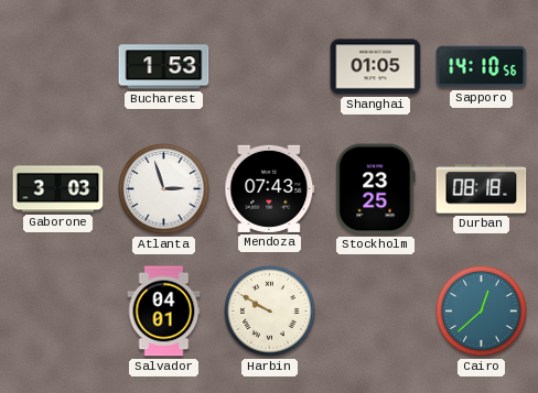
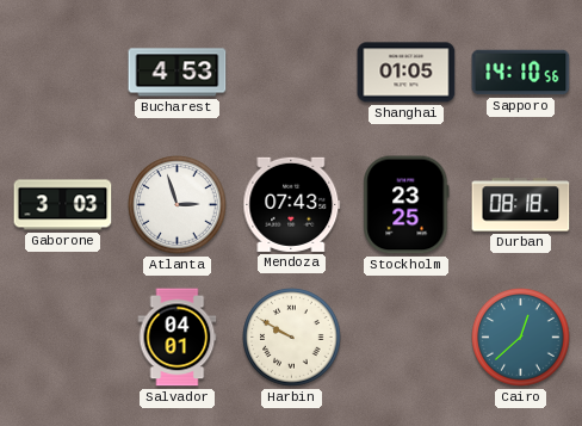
Bucharest: 1:53 -> 4:53
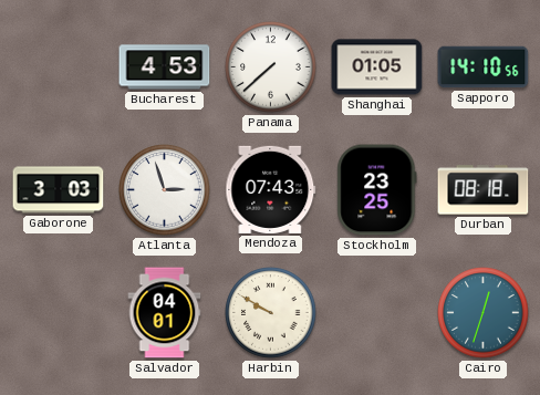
Panama: none -> 7:38
Cairo: 12:38 -> 12:33
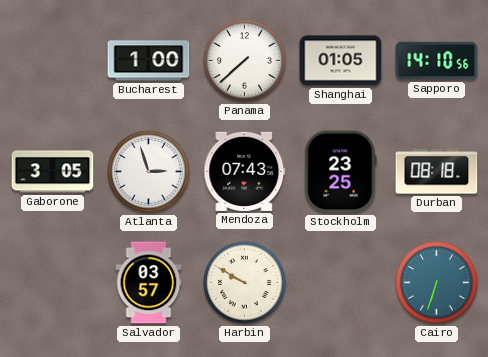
Bucharest: 4:53 -> 1:00
Gaborone: 3:03 -> 3:05
Salvador: 04:01 -> 03:57
Cairo: 12:33 -> 6:33
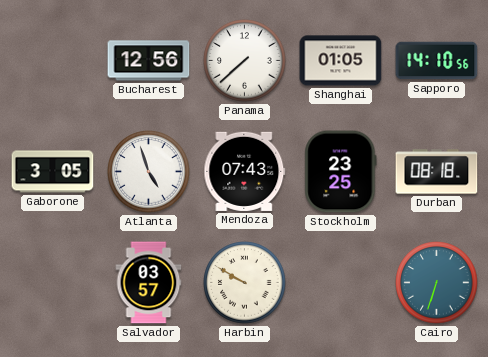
Bucharest: 1:00 -> 12:56
Atlanta: 2:57 -> 4:57
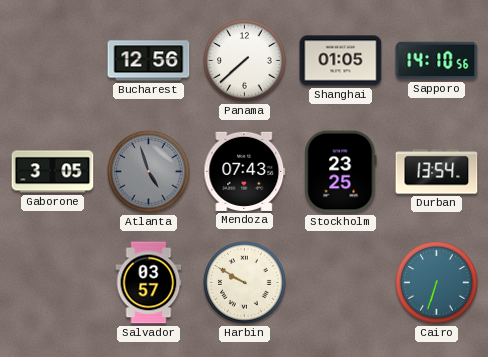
Atlanta dial: white -> grey
Durban: 08:18 -> 13:54
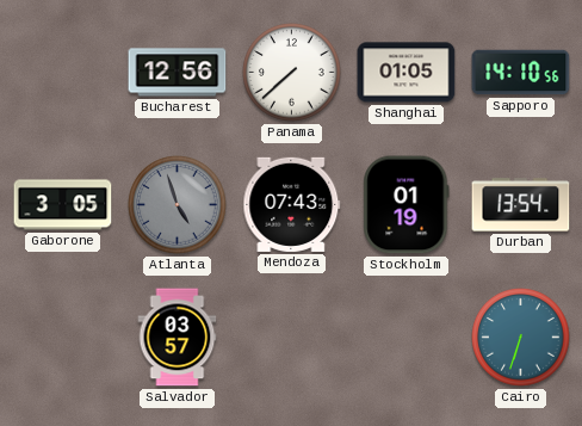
Stockholm: 23:25 -> 01:19
Harbin: 9:50 -> none
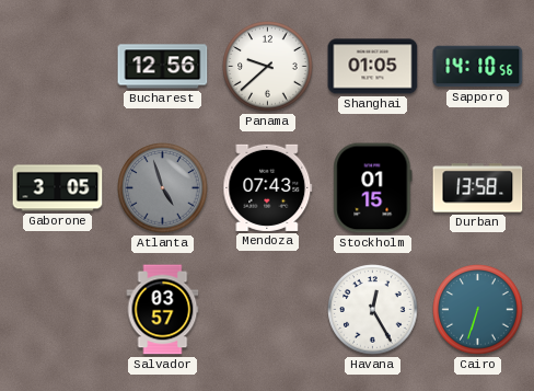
Panama: 7:38 -> 9:38
Stockholm: 01:19 -> 01:15
Durban: 13:54 -> 13:58
Havana: none -> 12:25
